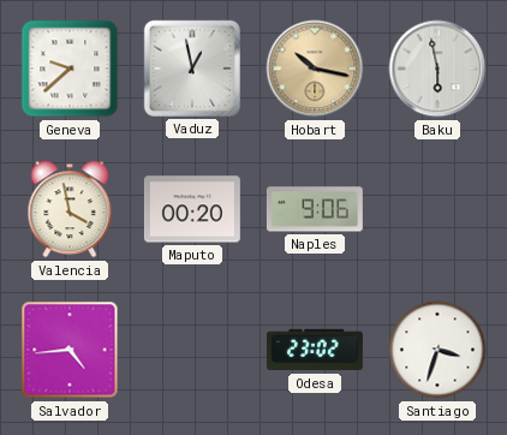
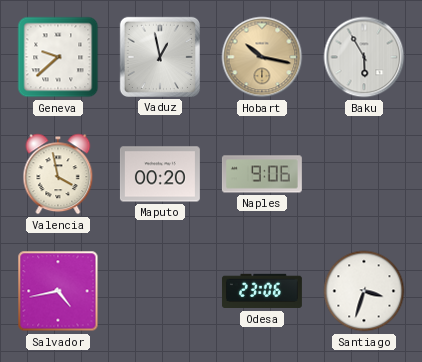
Baku: 5:58 -> 5:55
Salvador: 4:44 -> 4:43
Odesa: 23:02 -> 23:06
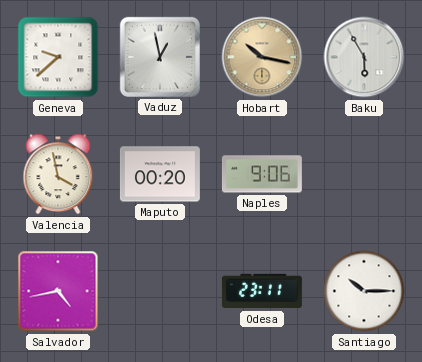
Odesa: 23:06 -> 23:11
Santiago: 3:33 -> 10:15
